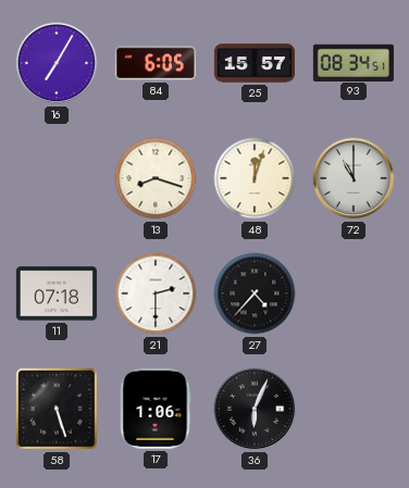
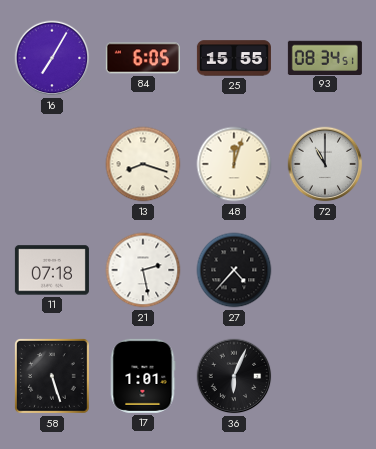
25: 15:57 -> 15:55
21: 2:30 -> 2:28
17: 1:06 -> 1:01
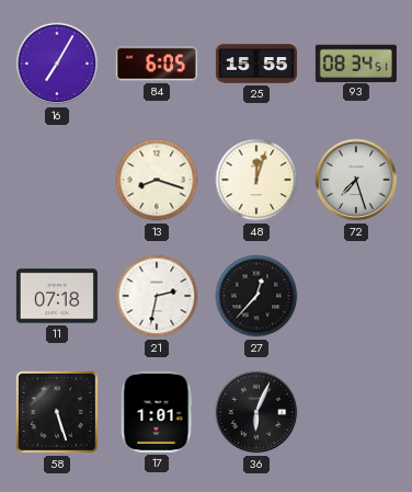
72: 11:00 -> 7:27
21: 2:28 -> 2:32
27: 4:37 -> 12:37
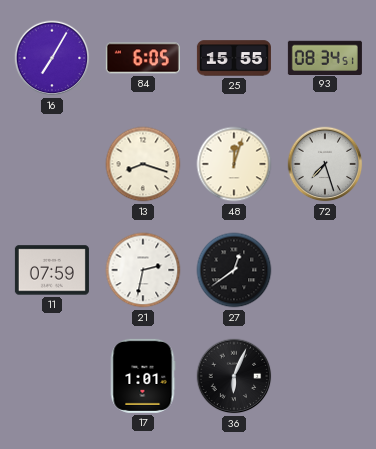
11: 07:18 -> 07:59
27: 12:37 -> 12:39
58: 5:27 -> none
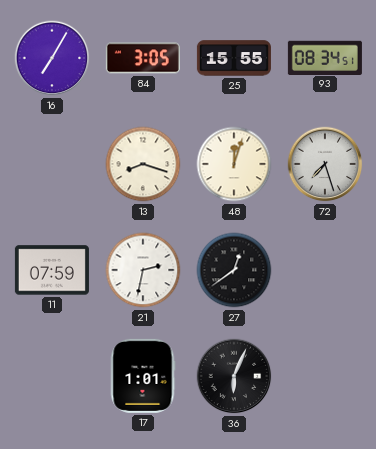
84: 6:05 -> 3:05
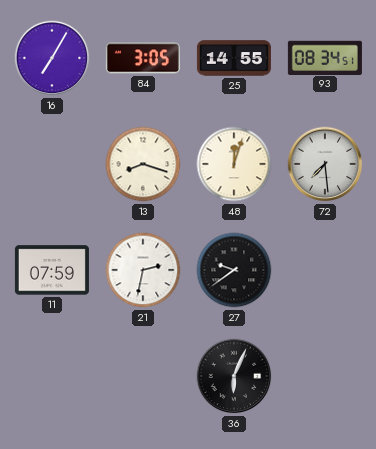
25: 15:55 -> 14:55
72: 7:27 -> 7:29
27: 12:39 -> 9:39
17: 1:01 -> none
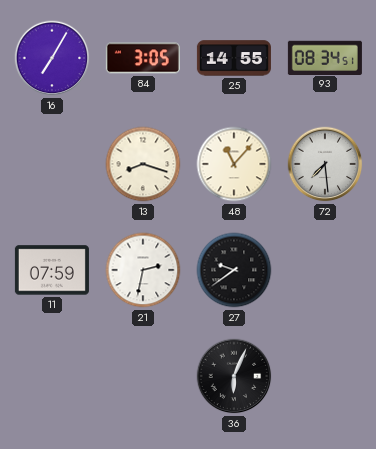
48: 12:03 -> 11:07
